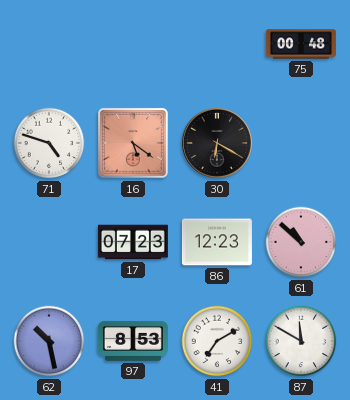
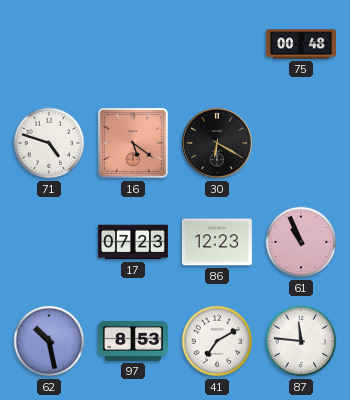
61: 10:52 -> 10:56
87: 11:50 -> 11:46
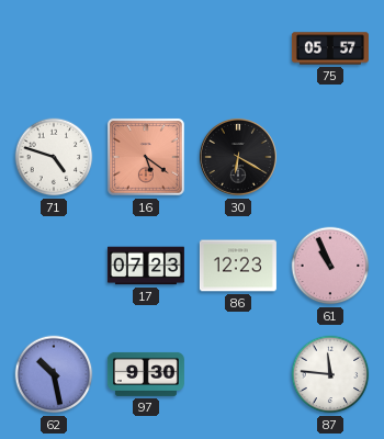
75: 00:48 -> 05:57
97: 8:53 -> 9:30
41: 7:10 -> none
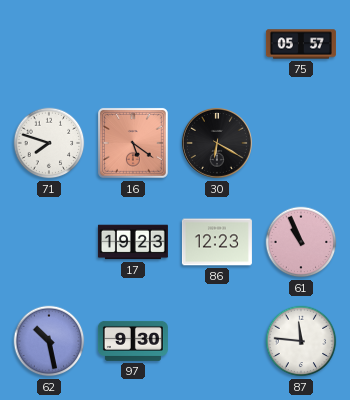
71: 4:48 -> 7:48
17: 07:23 -> 19:23
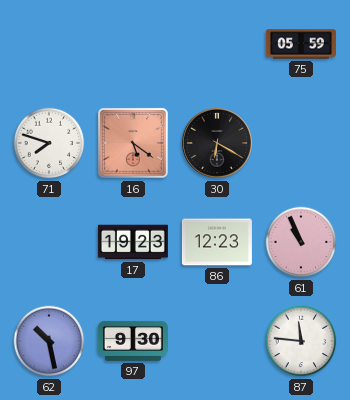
75: 05:57 -> 05:59
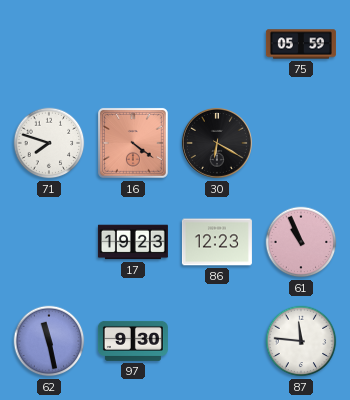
16: 5:21 -> 4:21
62: 10:28 -> 11:28
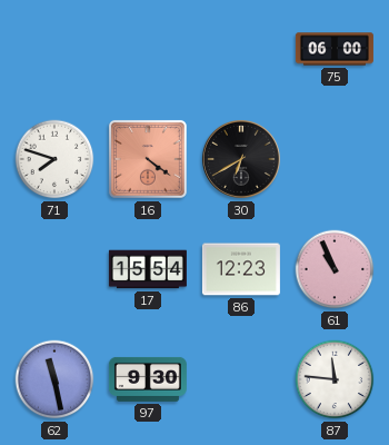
75: 05:59 -> 06:00
30: 6:20 -> 6:40
17: 19:23 -> 15:54
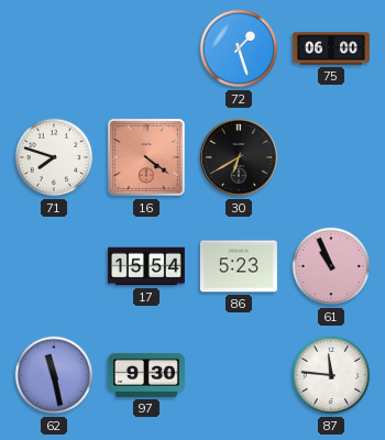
72: none -> 1:27
86: 12:23 -> 5:23
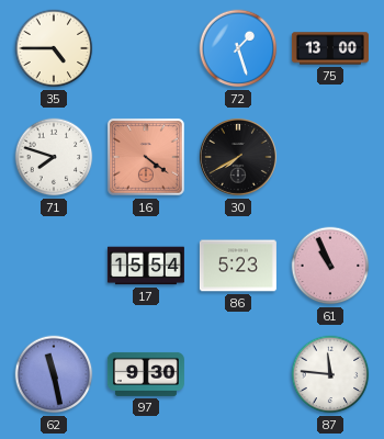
35: none -> 4:45
75: 06:00 -> 13:00
30: 6:40 -> 7:40
